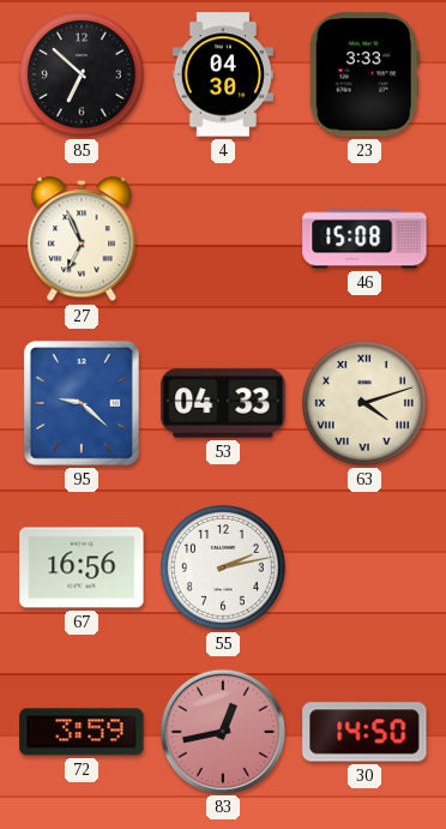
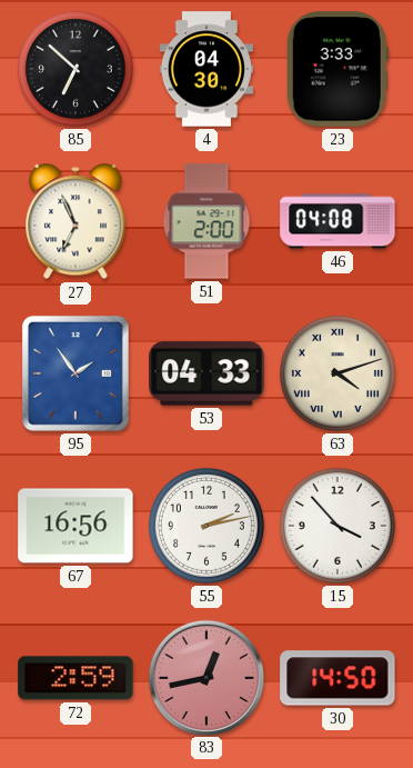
51: none -> 2:00
46: 15:08 -> 04:08
95: 9:22 -> 1:54
15: none -> 3:53
72: 3:59 -> 2:59
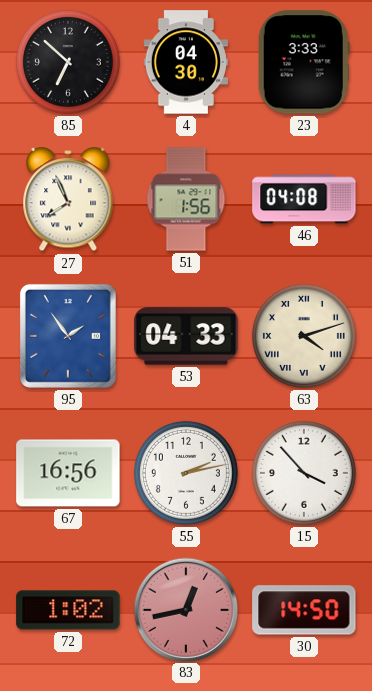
27: 6:56 -> 7:56
51: 2:00 -> 1:56
72: 2:59 -> 1:02
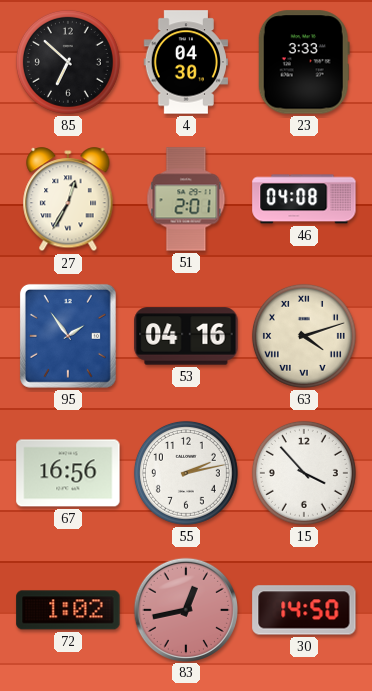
27: 7:56 -> 12:35
51: 1:56 -> 2:01
53: 04:33 -> 04:16
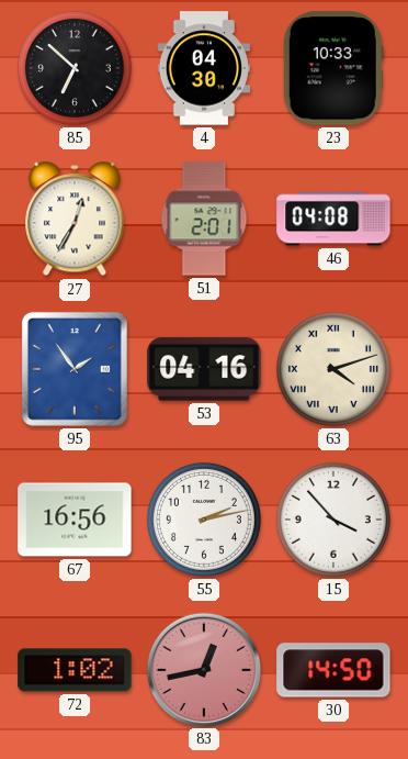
23: 3:33 -> 10:33
